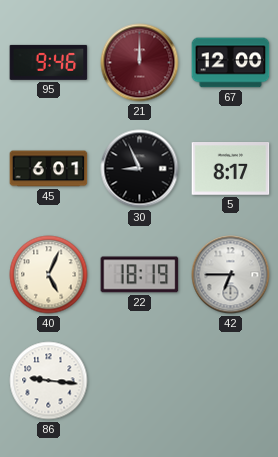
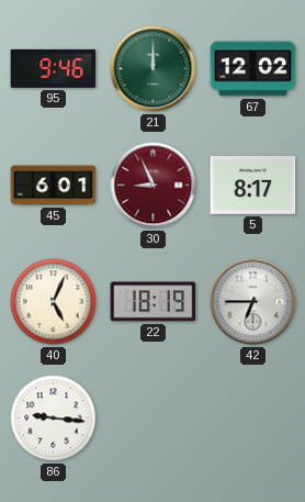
21 dial: burgundy -> green
67: 12:00 -> 12:02
30 dial: black -> burgundy
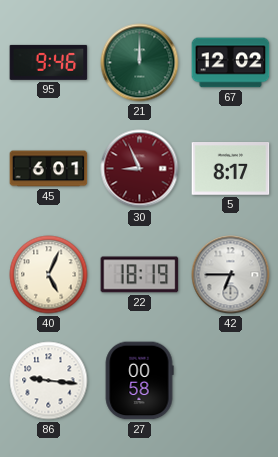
27: none -> 00:58
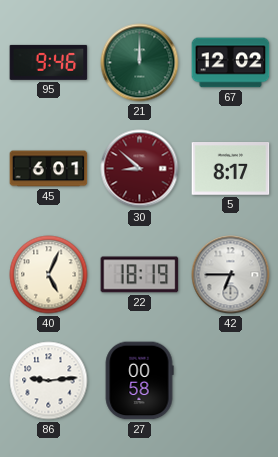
30: 8:56 -> 8:52
86: 9:16 -> 9:14
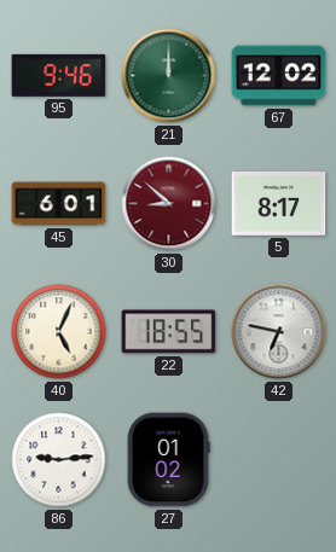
22: 18:19 -> 18:55
42: 6:45 -> 6:47
27: 00:58 -> 01:02
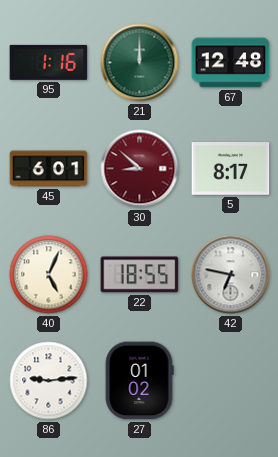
95: 9:46 -> 1:16
67: 12:02 -> 12:48
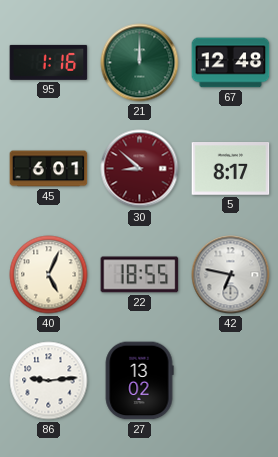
27: 01:02 -> 13:02
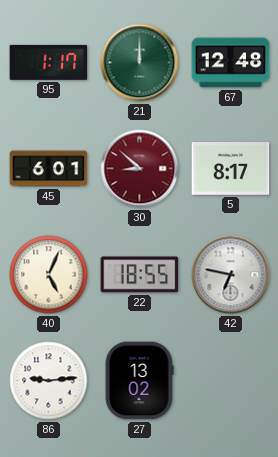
95: 1:16 -> 1:17
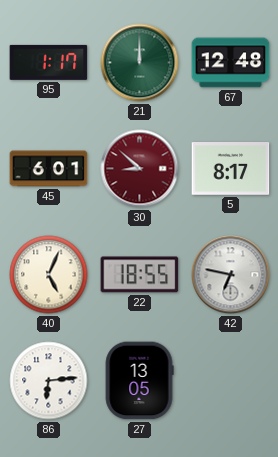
86: 9:14 -> 6:14
27: 13:02 -> 13:05
